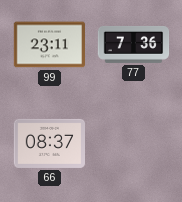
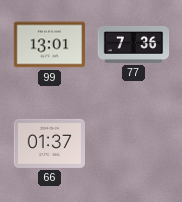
99: 23:11 -> 13:01
66: 08:37 -> 01:37
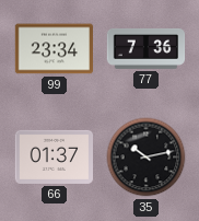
99: 13:01 -> 23:34
35: none -> 10:13
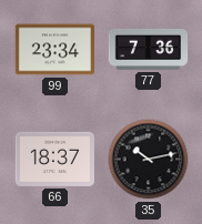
66: 01:37 -> 18:37
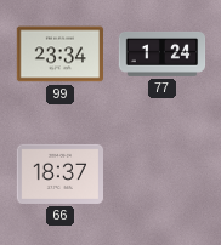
77: 7:36 -> 1:24
35: 10:13 -> none
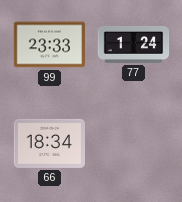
99: 23:34 -> 23:33
66: 18:37 -> 18:34
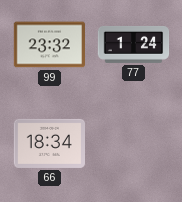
99: 23:33 -> 23:32
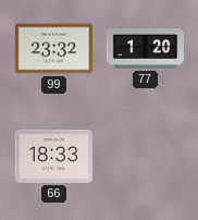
77: 1:24 -> 1:20
66: 18:34 -> 18:33
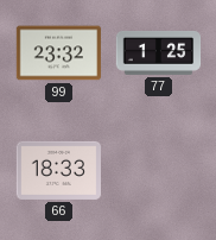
77: 1:20 -> 1:25
